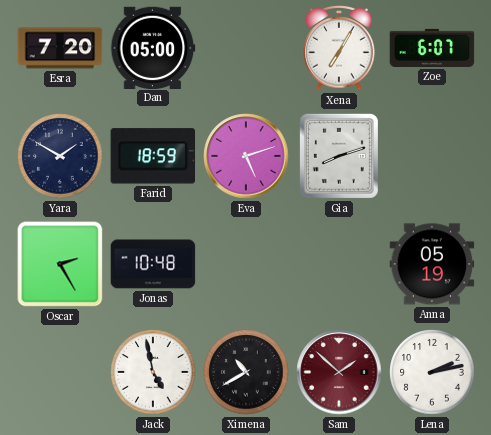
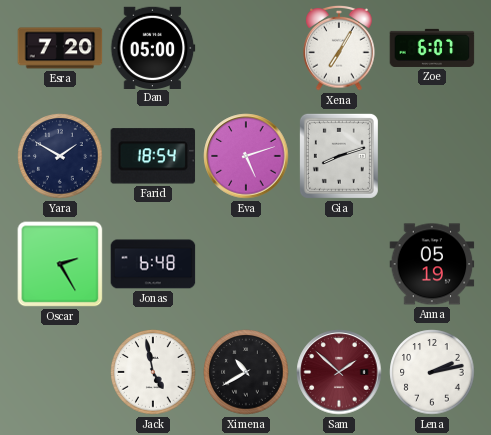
Farid: 18:59 -> 18:54
Jonas: 10:48 -> 6:48
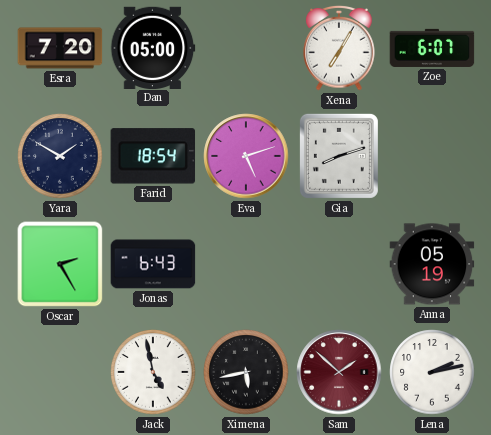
Jonas: 6:48 -> 6:43
Ximena: 10:40 -> 5:43
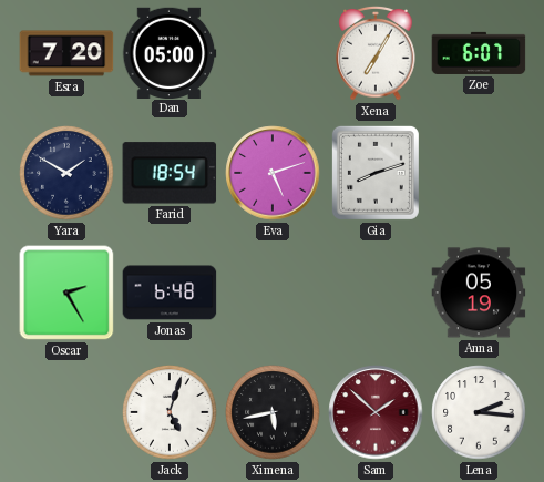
Jonas: 6:43 -> 6:48
Jack: 4:58 -> 5:03
Lena: 2:13 -> 2:16
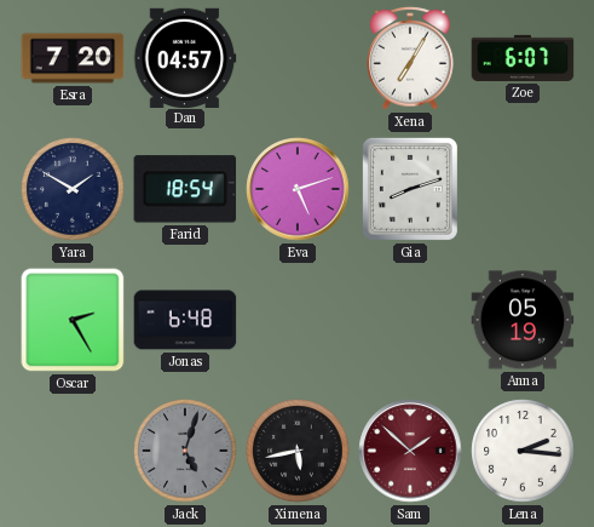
Dan: 05:00 -> 04:57
Jack dial: white -> grey
